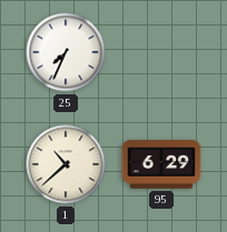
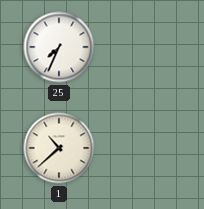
95: 6:29 -> none
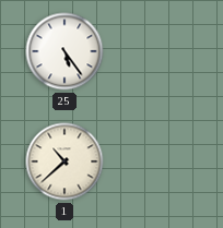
25: 7:34 -> 5:24
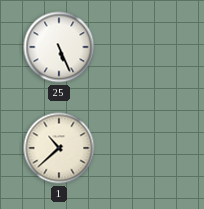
25: 5:24 -> 5:26
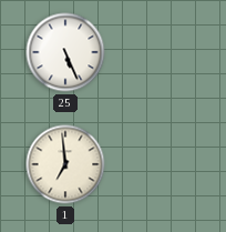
1: 10:38 -> 6:59
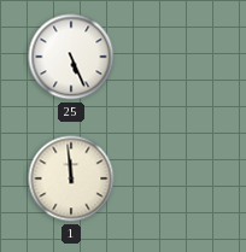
1: 6:59 -> 11:59
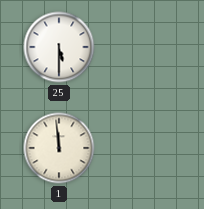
25: 5:26 -> 5:30
